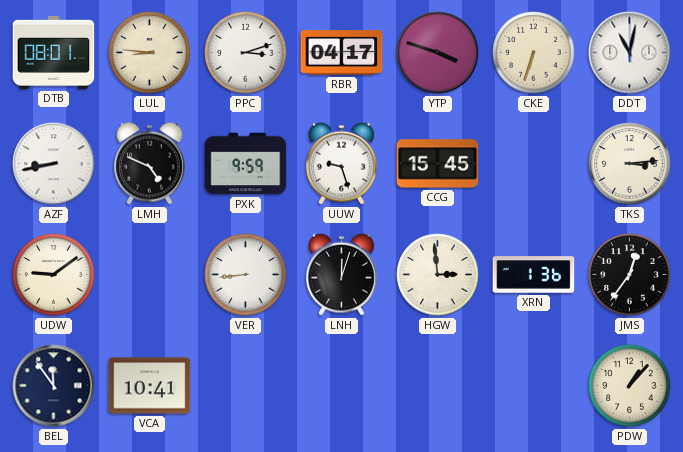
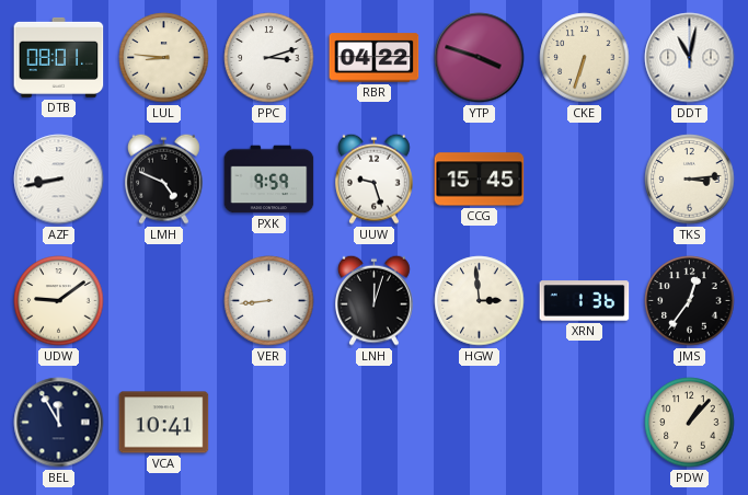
RBR: 04:17 -> 04:22
BEL: 11:54 -> 11:55
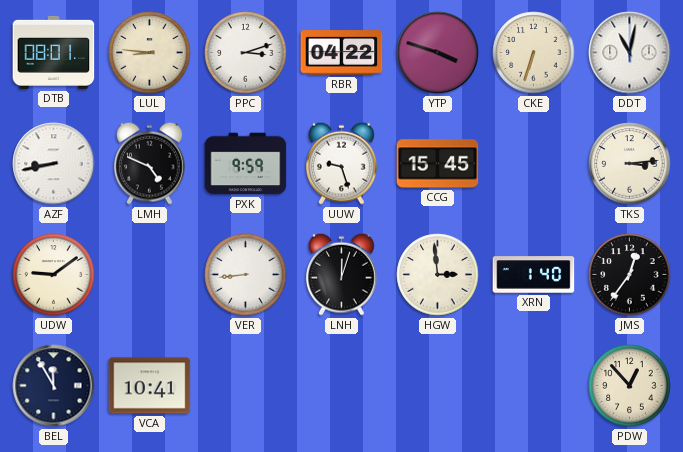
XRN: 1:36 -> 1:40
PDW: 1:07 -> 12:53
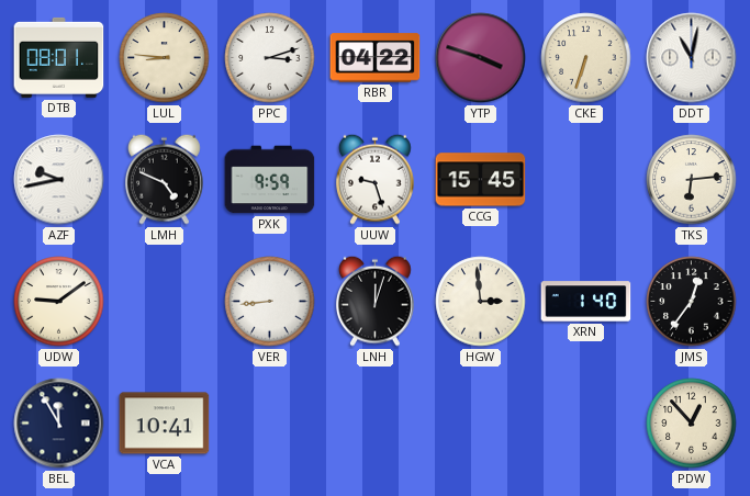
AZF: 8:43 -> 9:43
TKS: 3:14 -> 6:14
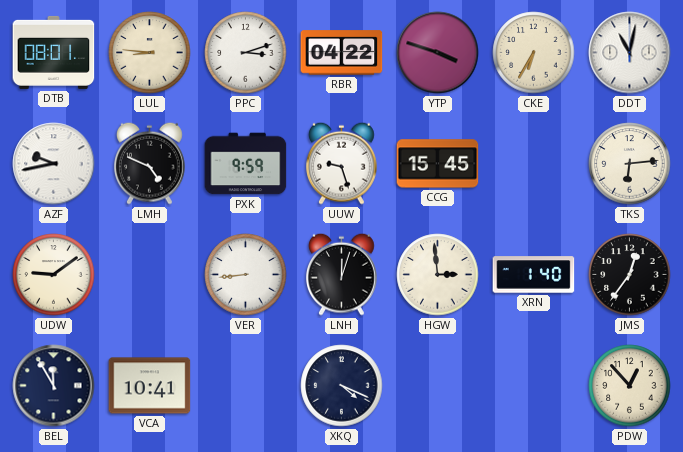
CKE: 6:33 -> 6:35
XKQ: none -> 4:19
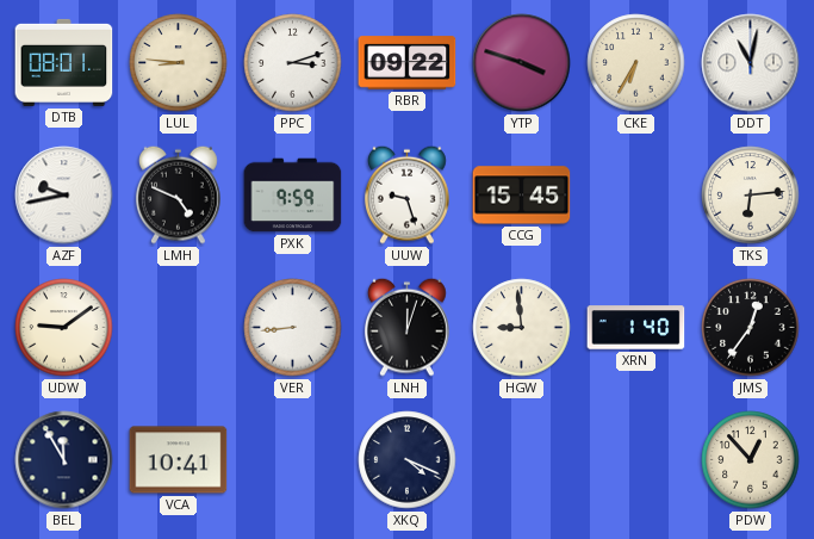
RBR: 04:22 -> 09:22
HGW: 2:59 -> 8:59
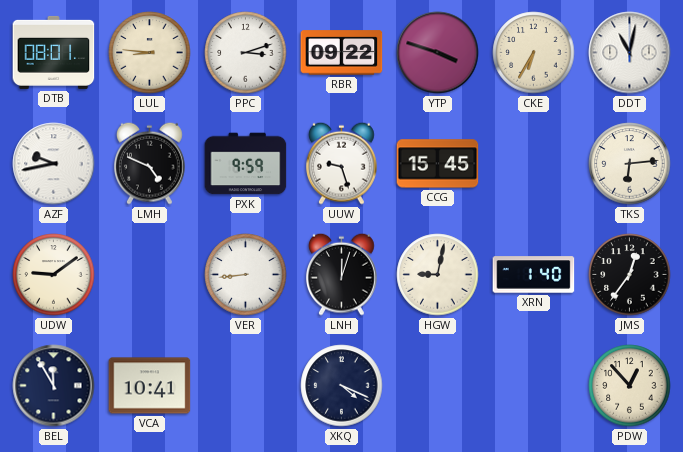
HGW: 8:59 -> 9:02
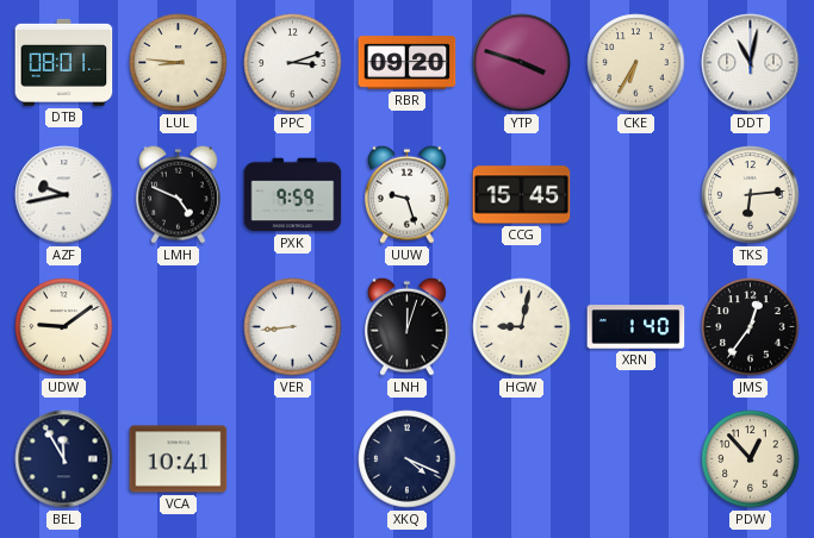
RBR: 09:22 -> 09:20
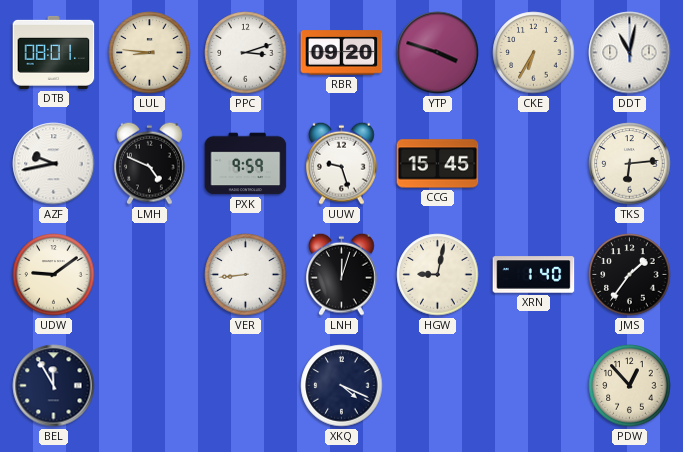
JMS: 12:36 -> 1:36
VCA: 10:41 -> none
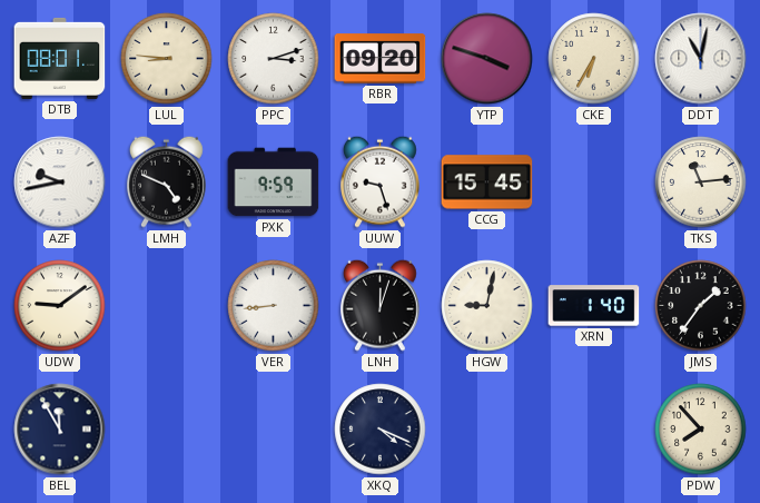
TKS: 6:14 -> 11:14
PDW: 12:53 -> 7:53
